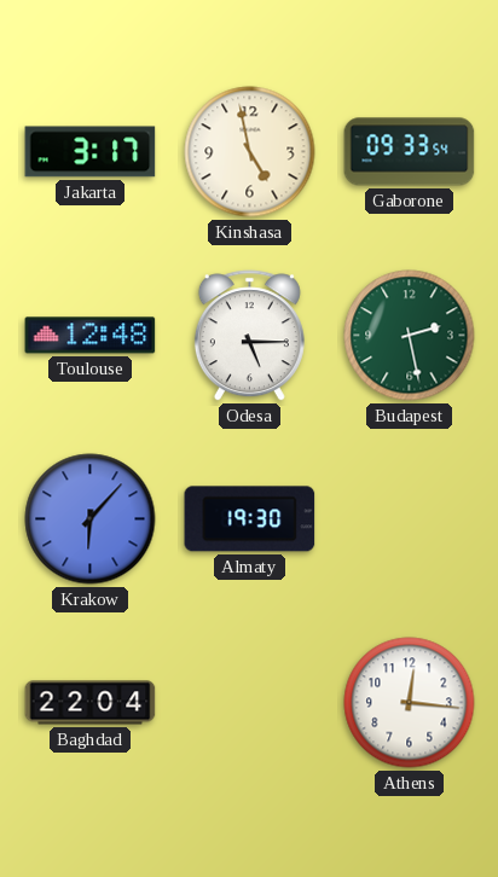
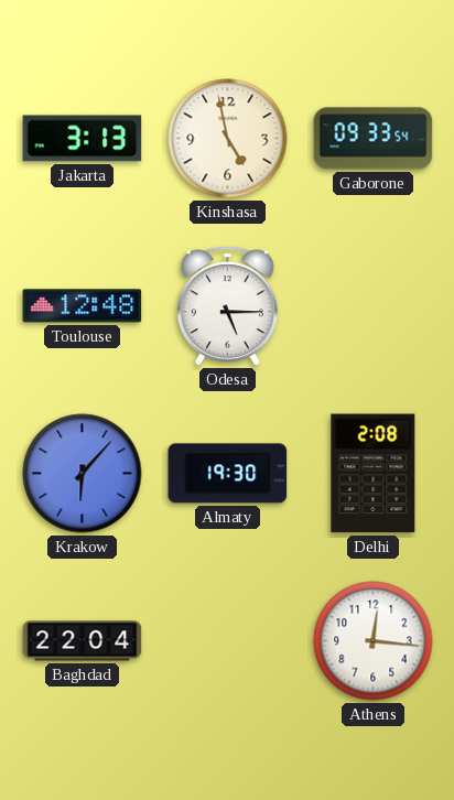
Jakarta: 3:17 -> 3:13
Budapest: 2:28 -> none
Delhi: none -> 2:08
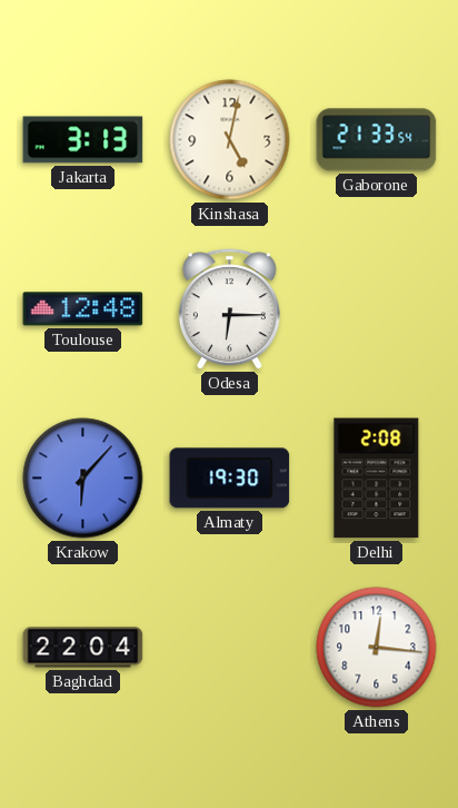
Kinshasa: 4:58 -> 5:02
Gaborone: 09:33 -> 21:33
Odesa: 5:15 -> 6:15
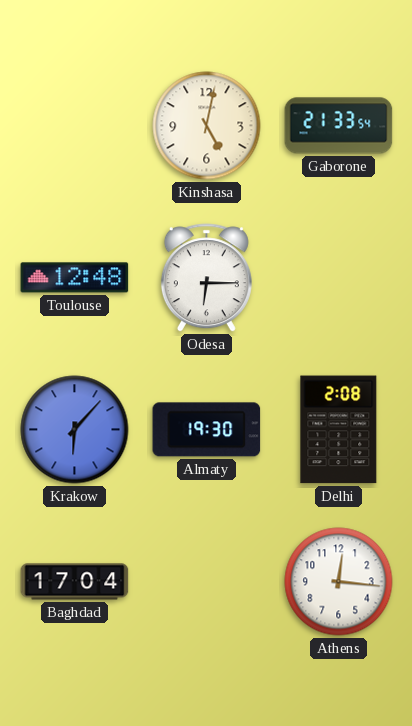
Jakarta: 3:13 -> none
Baghdad: 22:04 -> 17:04
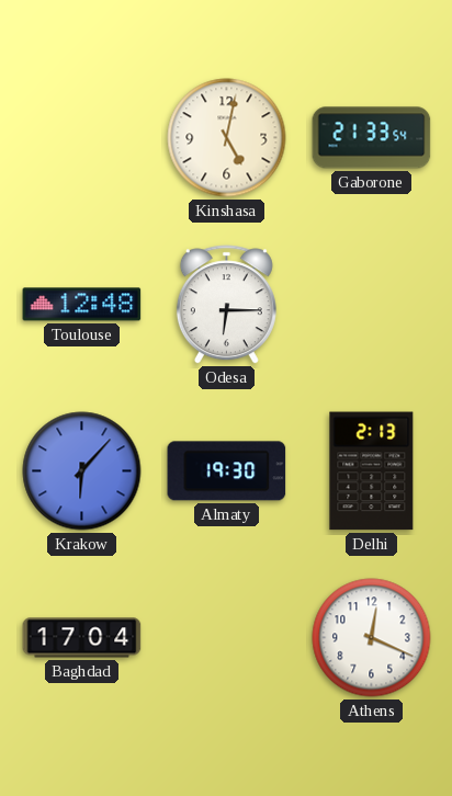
Delhi: 2:08 -> 2:13
Athens: 12:16 -> 12:19
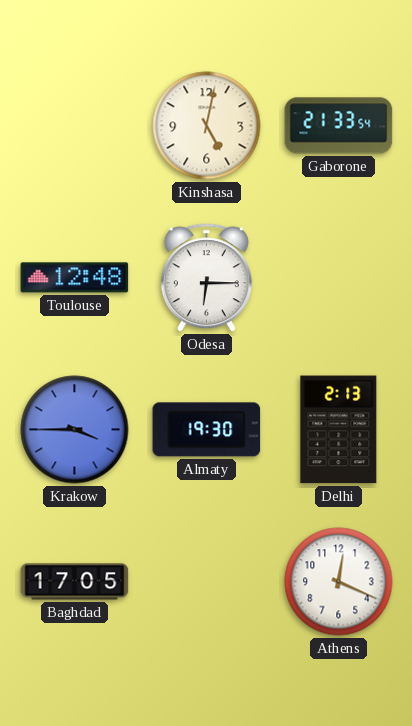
Krakow: 6:07 -> 3:45
Baghdad: 17:04 -> 17:05
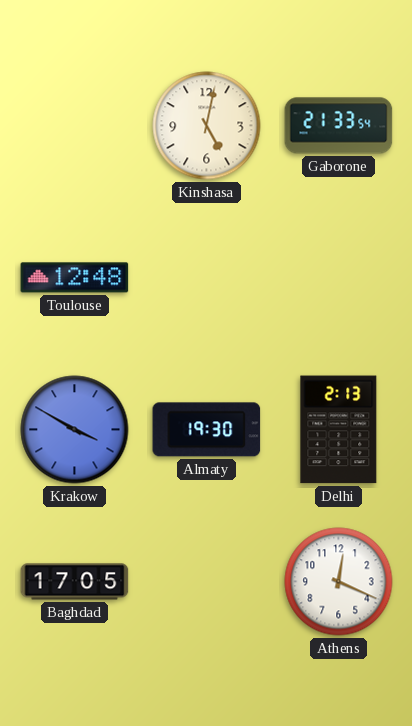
Odesa: 6:15 -> none
Krakow: 3:45 -> 3:50
